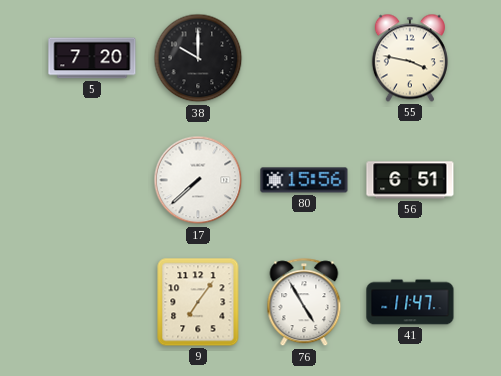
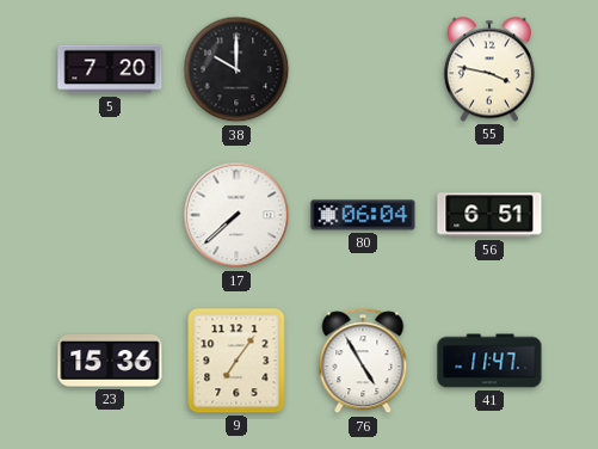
80: 15:56 -> 06:04
23: none -> 15:36
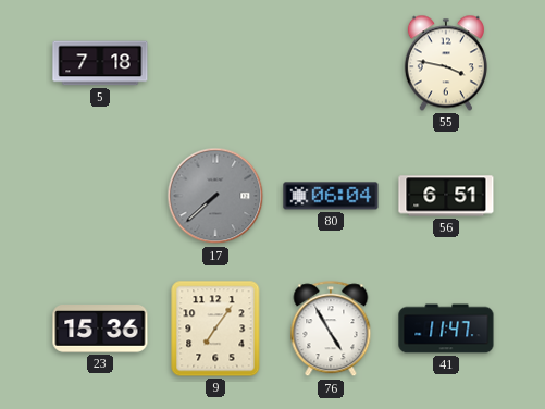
5: 7:20 -> 7:18
38: 10:00 -> none
17 dial: white -> grey
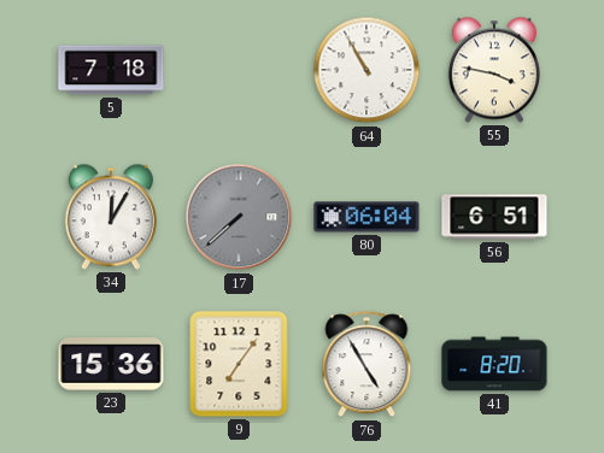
64: none -> 10:55
34: none -> 12:05
41: 11:47 -> 8:20
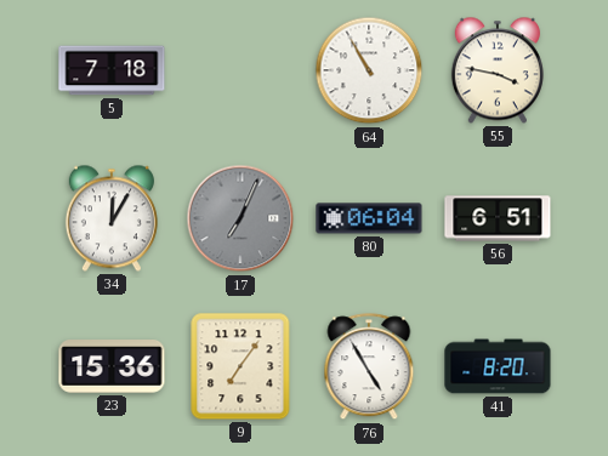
17: 7:38 -> 7:04
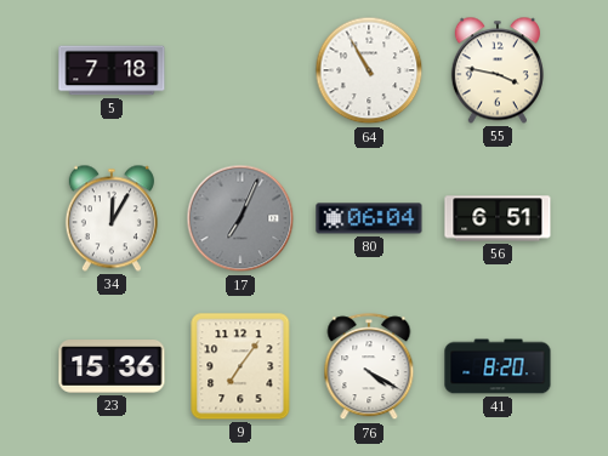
76: 4:55 -> 4:20
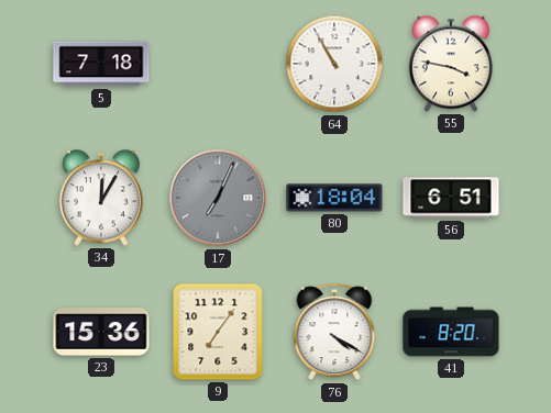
80: 06:04 -> 18:04
